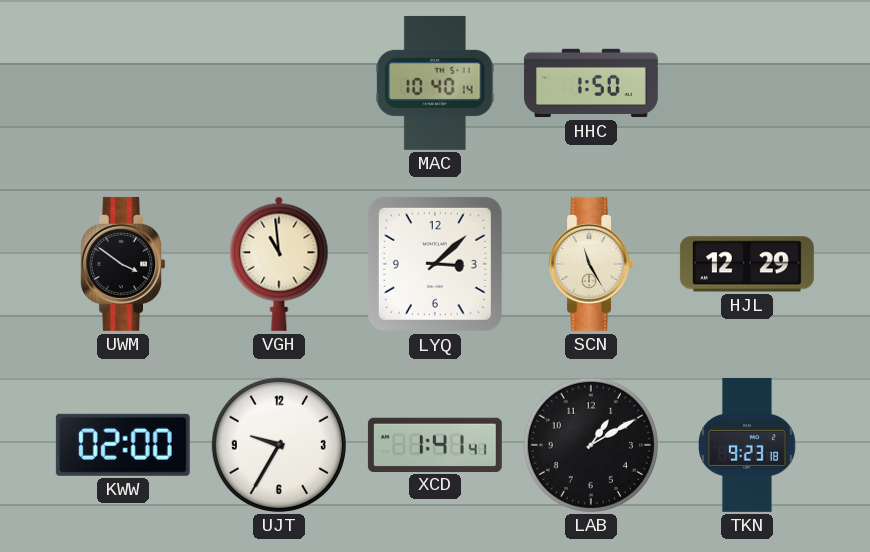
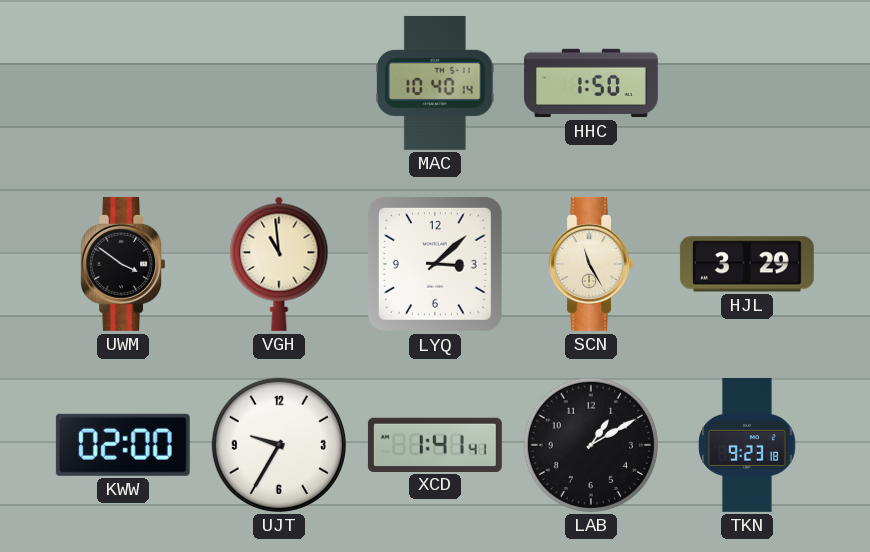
HJL: 12:29 -> 3:29
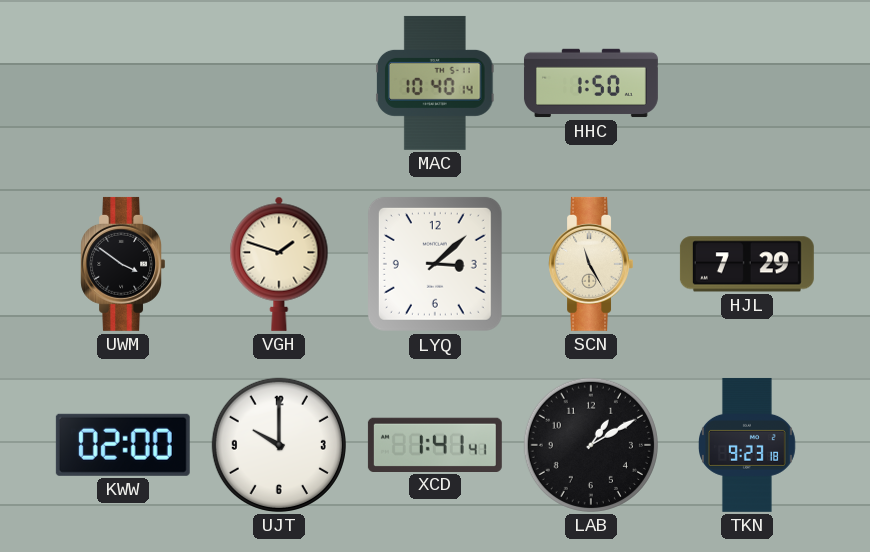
VGH: 10:59 -> 1:48
HJL: 3:29 -> 7:29
UJT: 9:35 -> 10:00
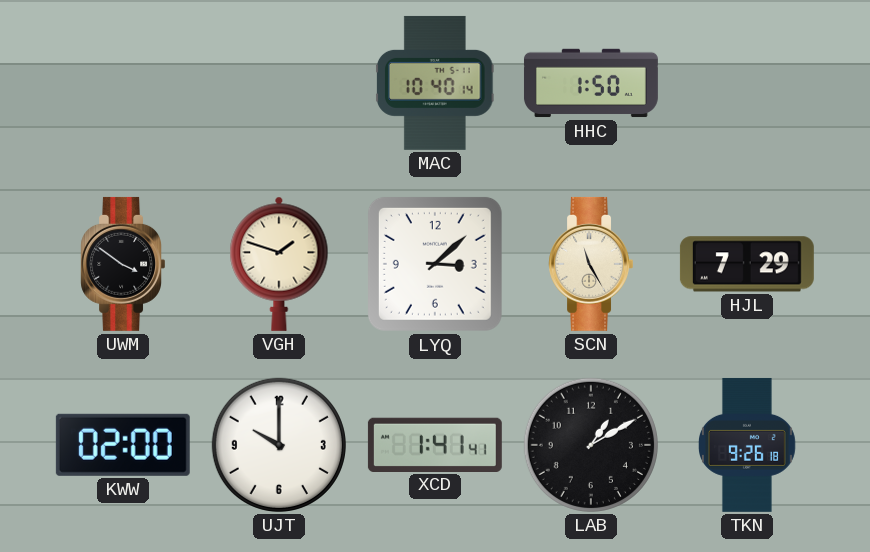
TKN: 9:23 -> 9:26
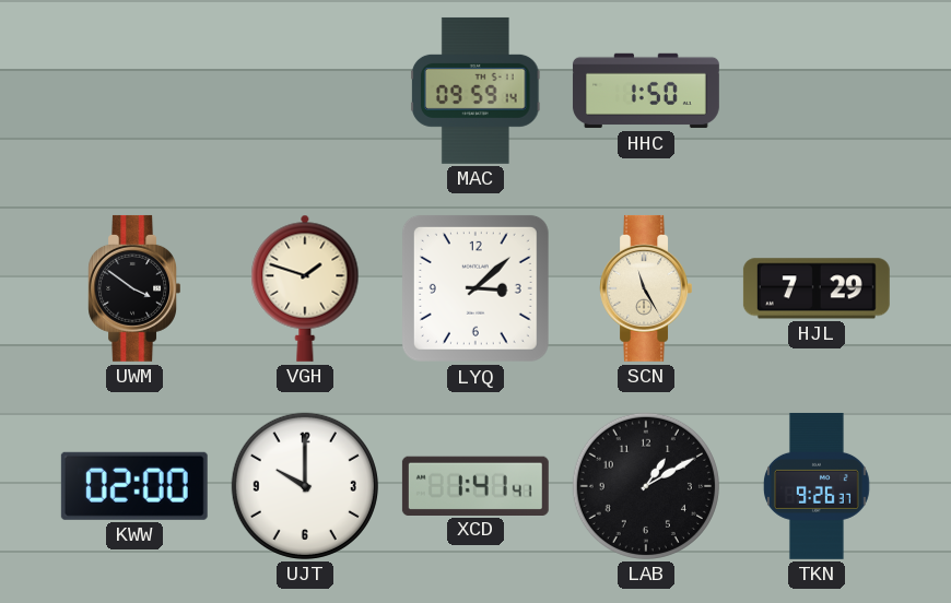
MAC: 10:40 -> 09:59
TKN: 9:26:18 -> 9:26:37
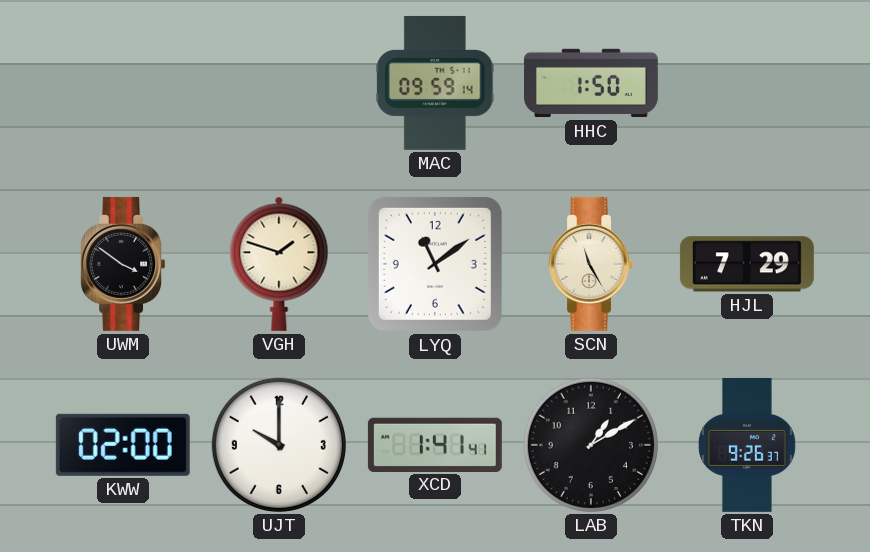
LYQ: 3:08 -> 11:09
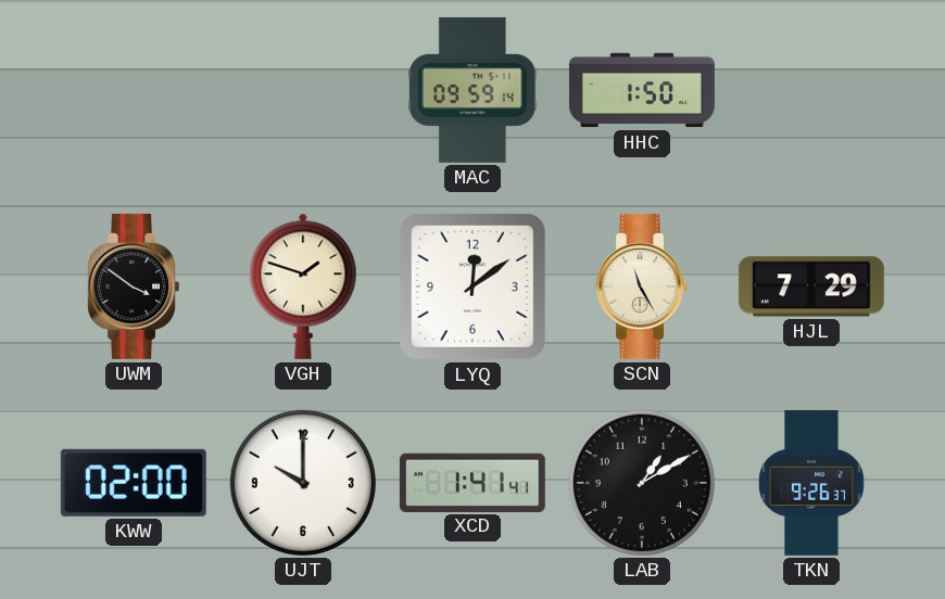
LYQ: 11:09 -> 12:09
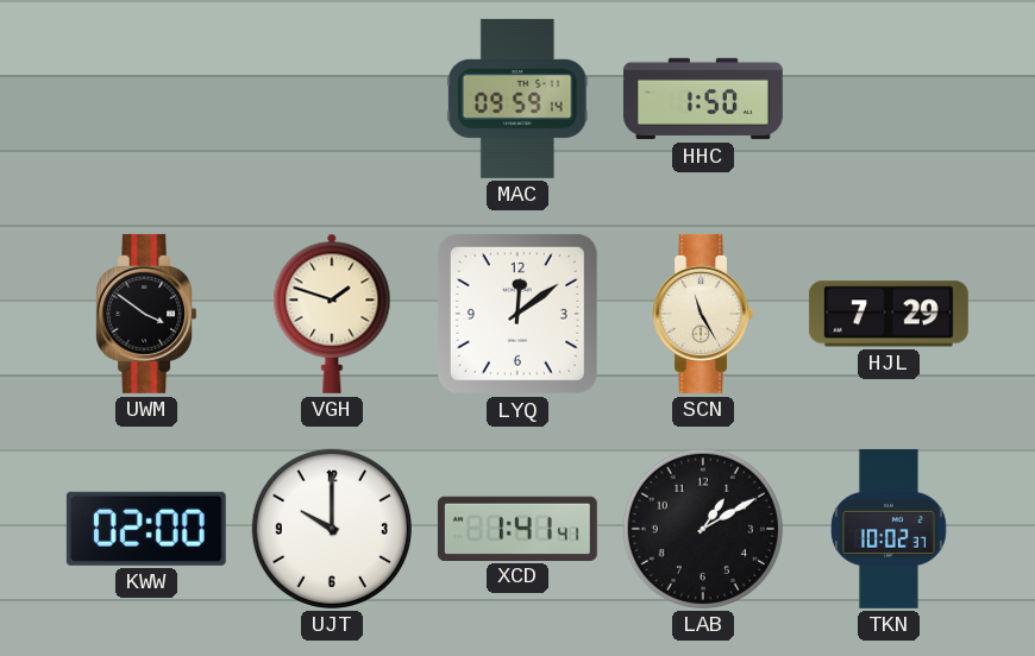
TKN: 9:26 -> 10:02
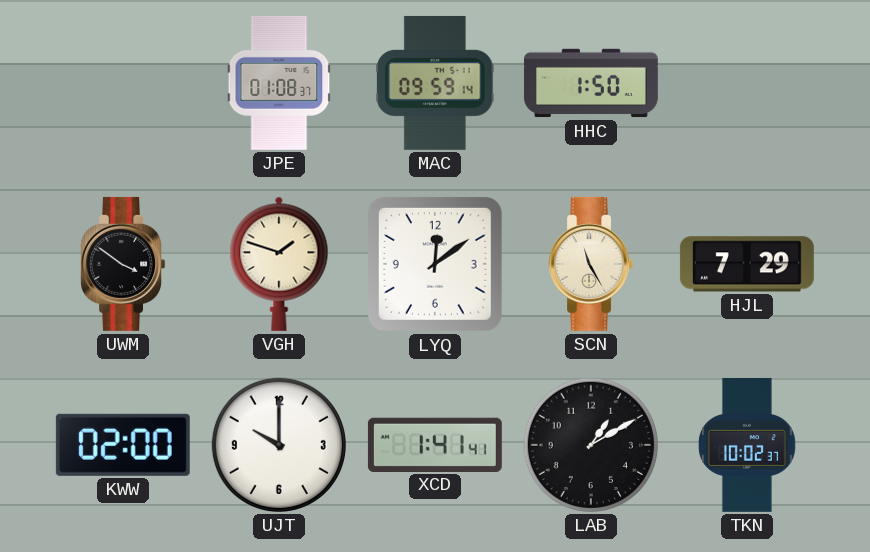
JPE: none -> 01:08
